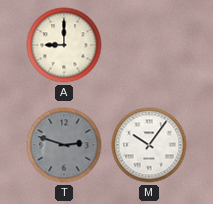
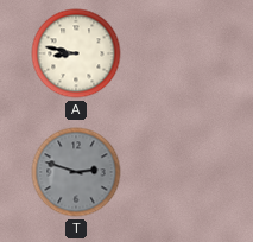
A: 9:00 -> 8:47
M: 10:06 -> none
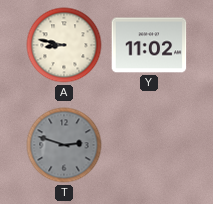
Y: none -> 11:02
